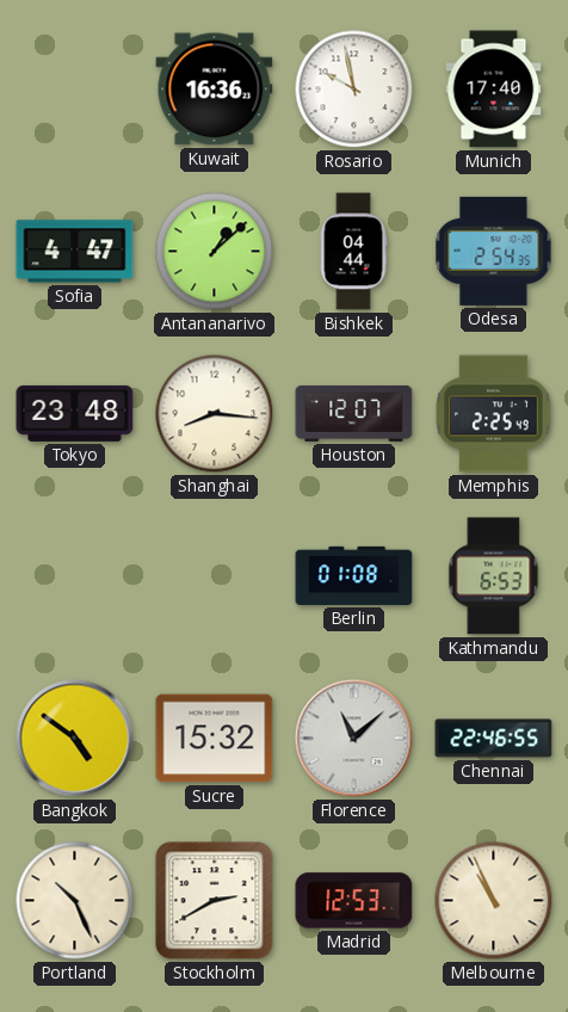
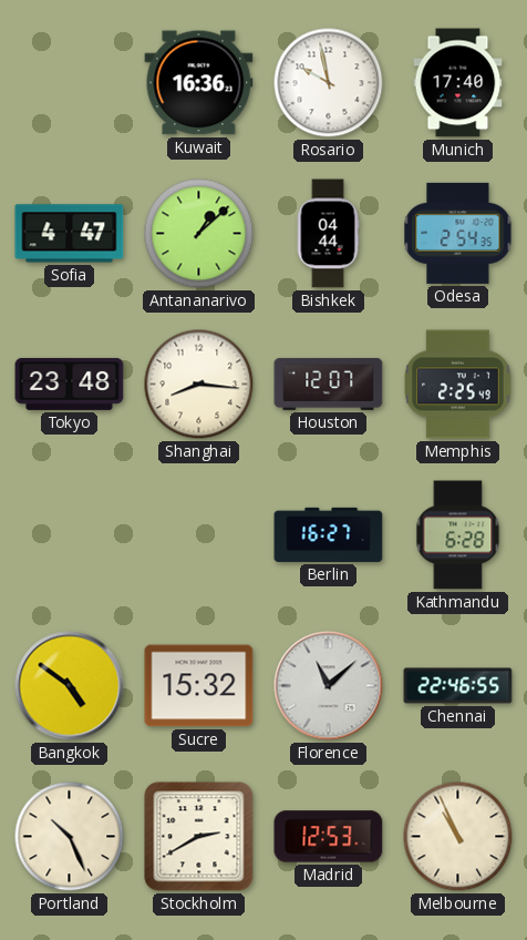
Berlin: 01:08 -> 16:27
Kathmandu: 6:53 -> 6:28
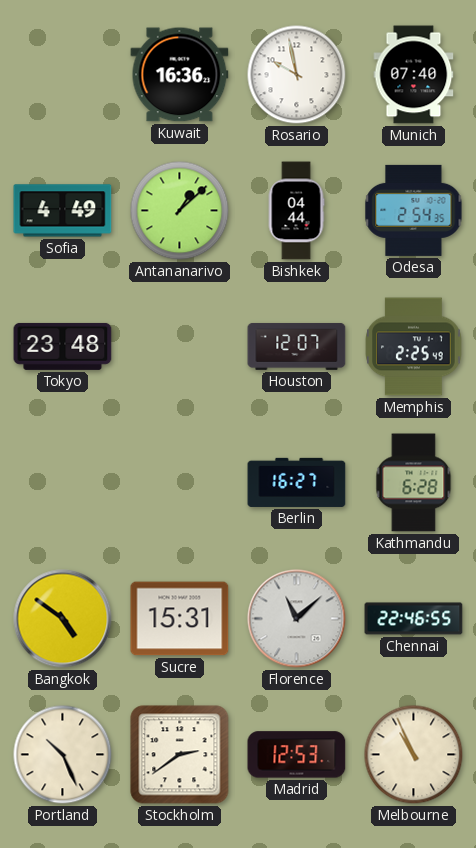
Munich: 17:40 -> 07:40
Sofia: 4:47 -> 4:49
Shanghai: 8:16 -> none
Sucre: 15:32 -> 15:31
Stockholm: 2:40 -> 2:39
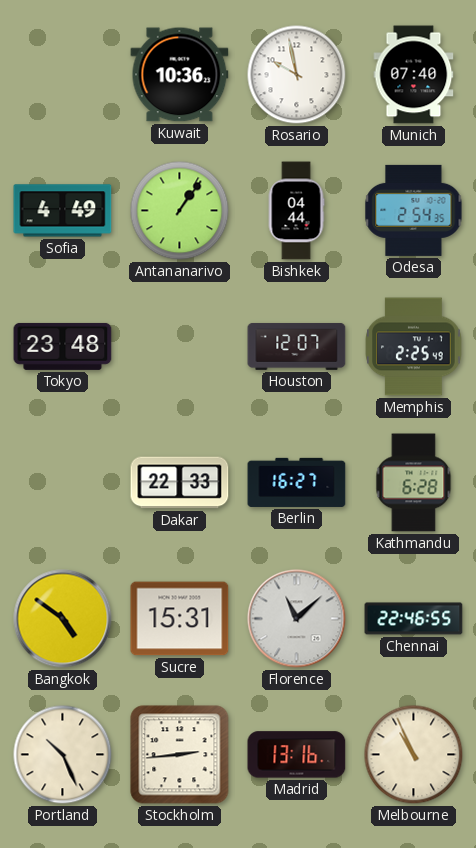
Kuwait: 16:36 -> 10:36
Antananarivo: 1:08 -> 1:06
Dakar: none -> 22:33
Stockholm: 2:39 -> 2:44
Madrid: 12:53 -> 13:16
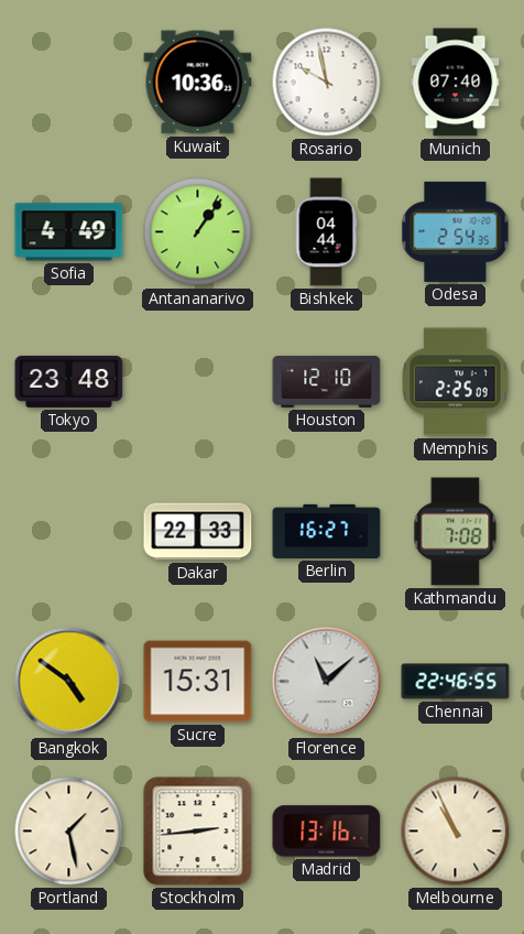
Houston: 12:07 -> 12:10
Memphis: 2:25:49 -> 2:25:09
Kathmandu: 6:28 -> 7:08
Portland: 10:26 -> 1:28
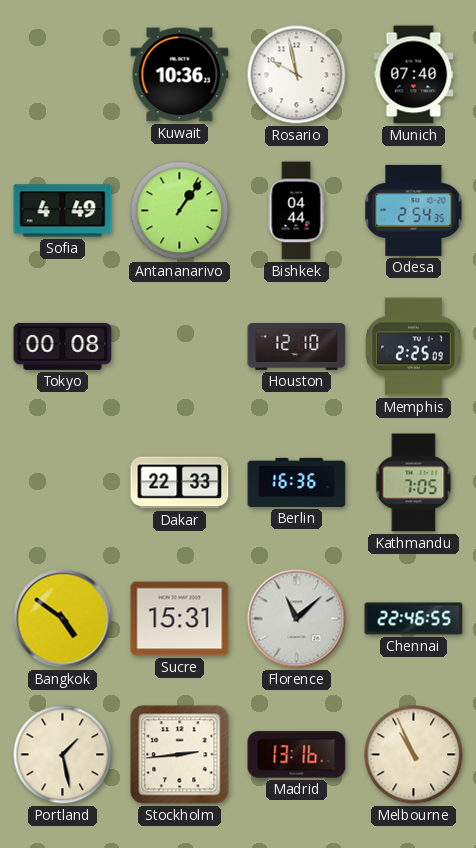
Tokyo: 23:48 -> 00:08
Berlin: 16:27 -> 16:36
Kathmandu: 7:08 -> 7:05
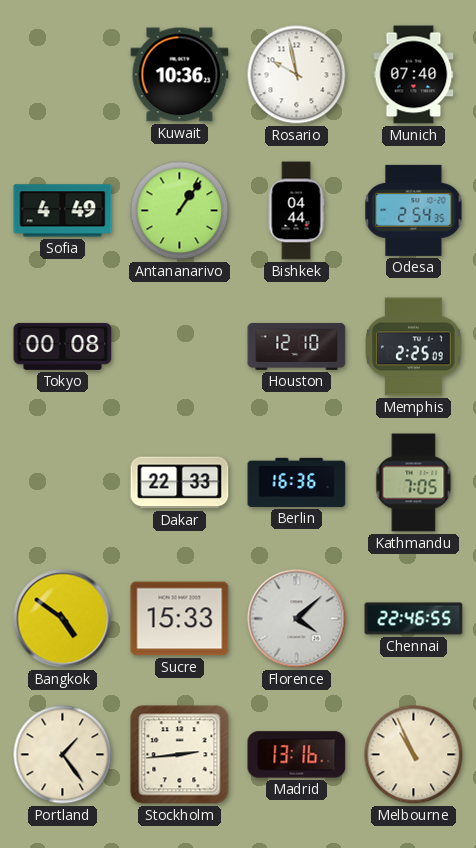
Sucre: 15:31 -> 15:33
Florence: 11:08 -> 4:08
Portland: 1:28 -> 1:24
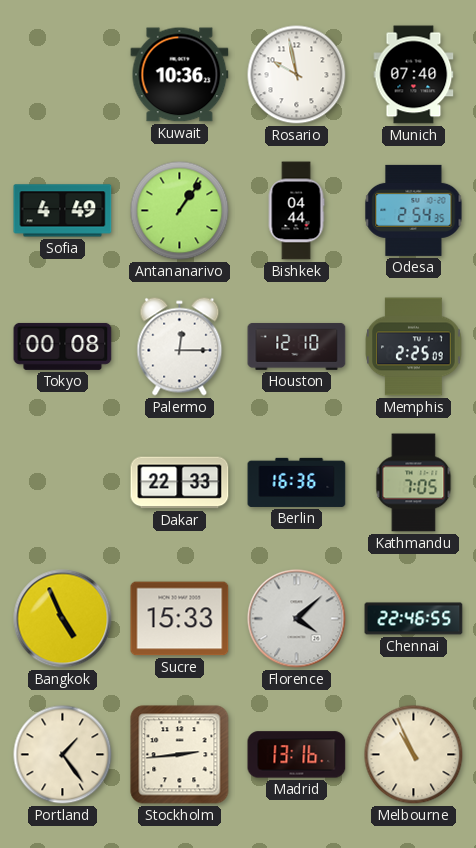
Palermo: none -> 12:15
Bangkok: 4:51 -> 4:56
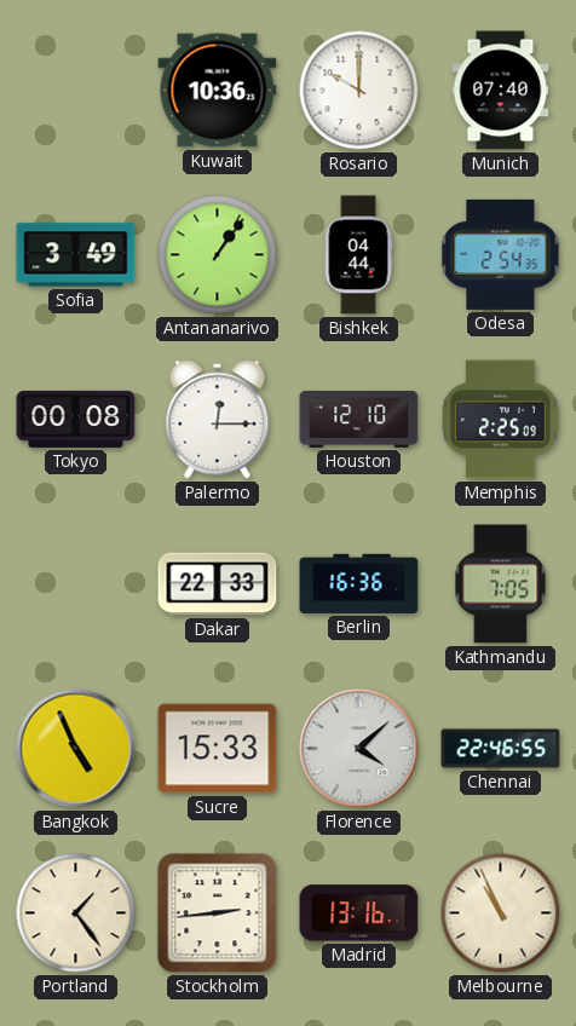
Rosario: 9:58 -> 10:00
Sofia: 4:49 -> 3:49
